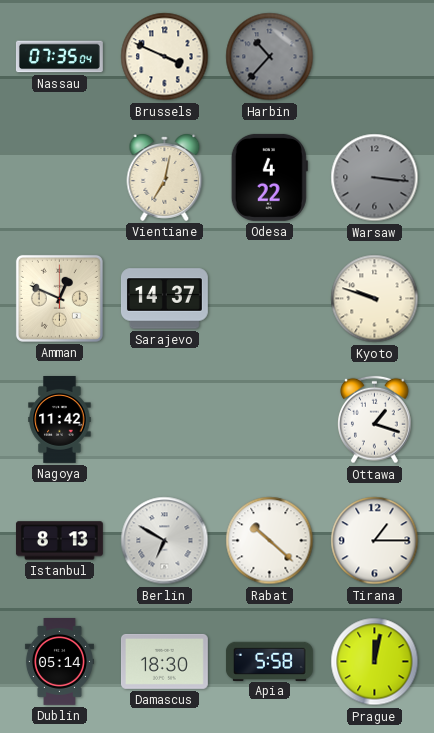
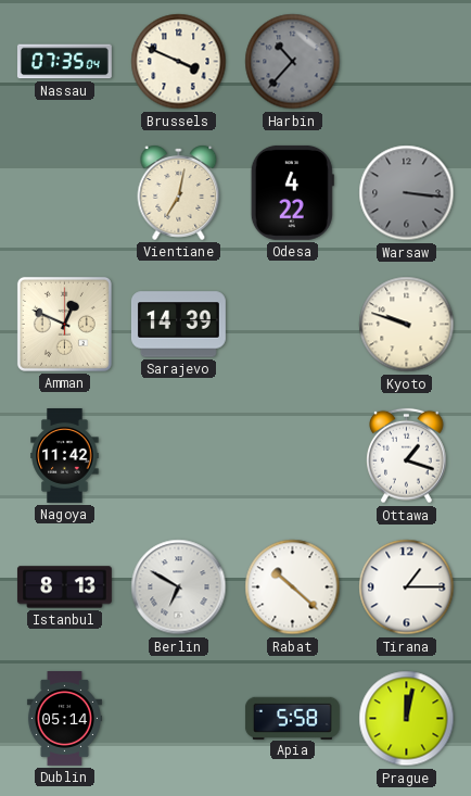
Sarajevo: 14:37 -> 14:39
Damascus: 18:30 -> none
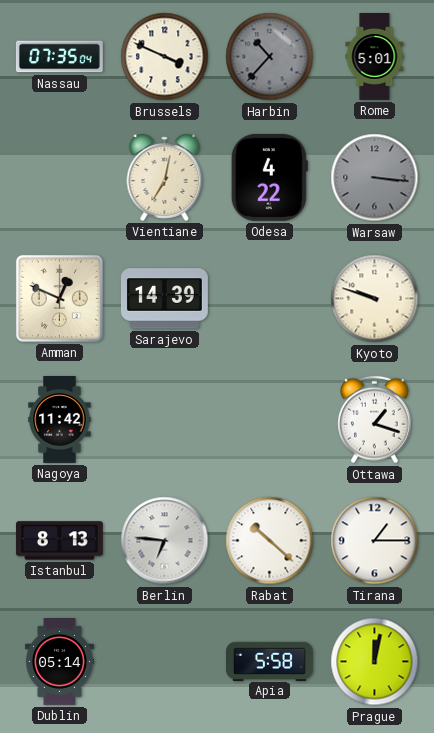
Rome: none -> 5:01
Berlin: 6:50 -> 6:46
